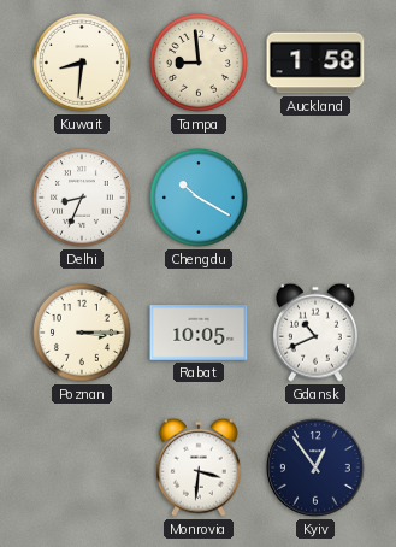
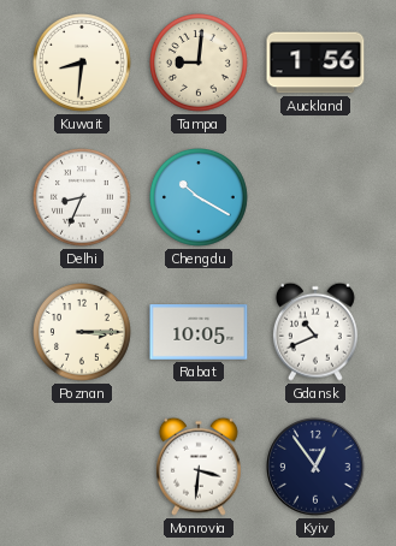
Tampa: 8:59 -> 9:01
Auckland: 1:58 -> 1:56
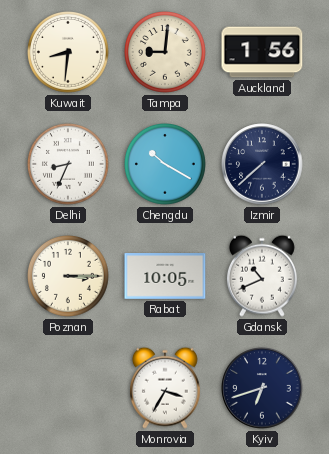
Izmir: none -> 7:38
Monrovia: 3:31 -> 3:35
Kyiv: 12:54 -> 6:42
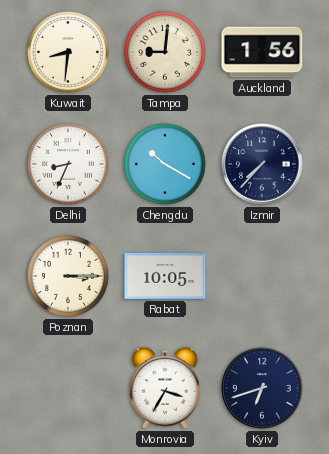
Izmir: 7:38 -> 7:37
Gdansk: 10:41 -> none
